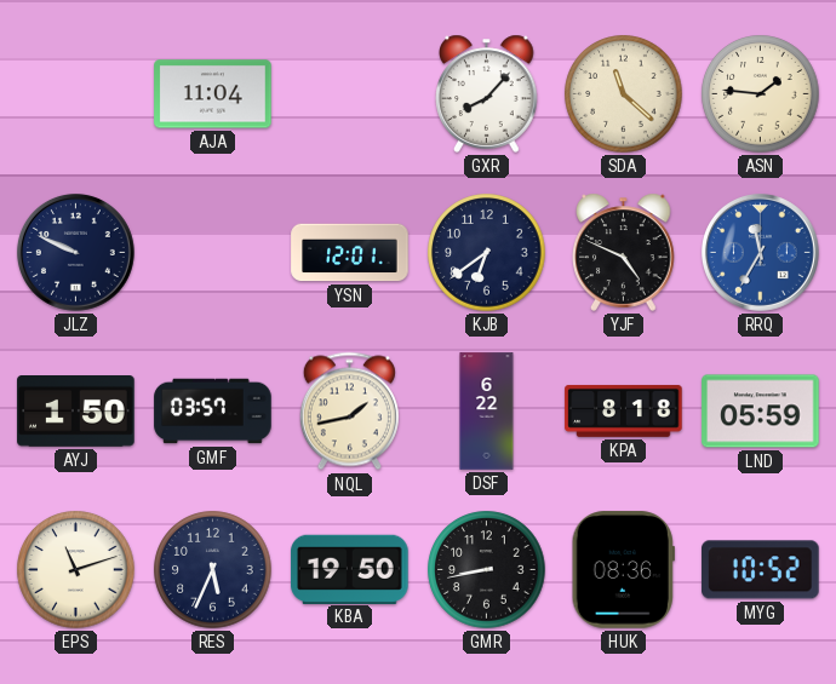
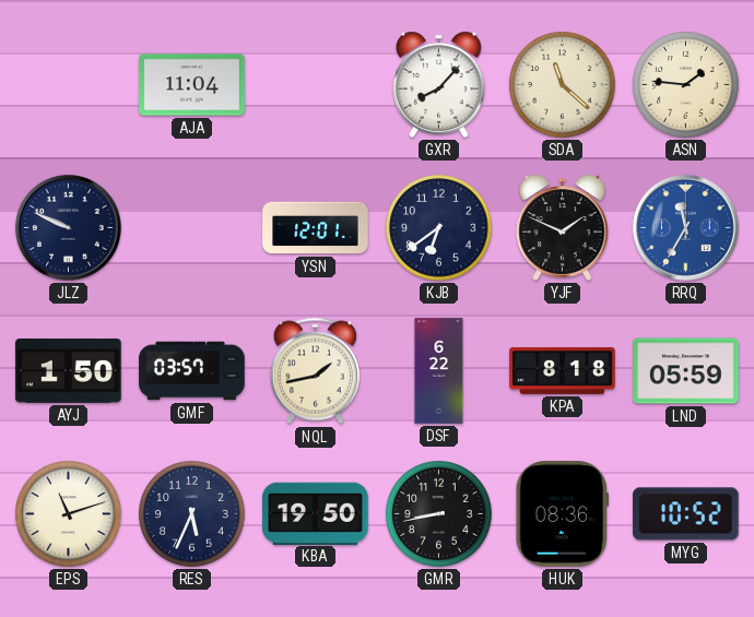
YJF: 4:49 -> 1:49
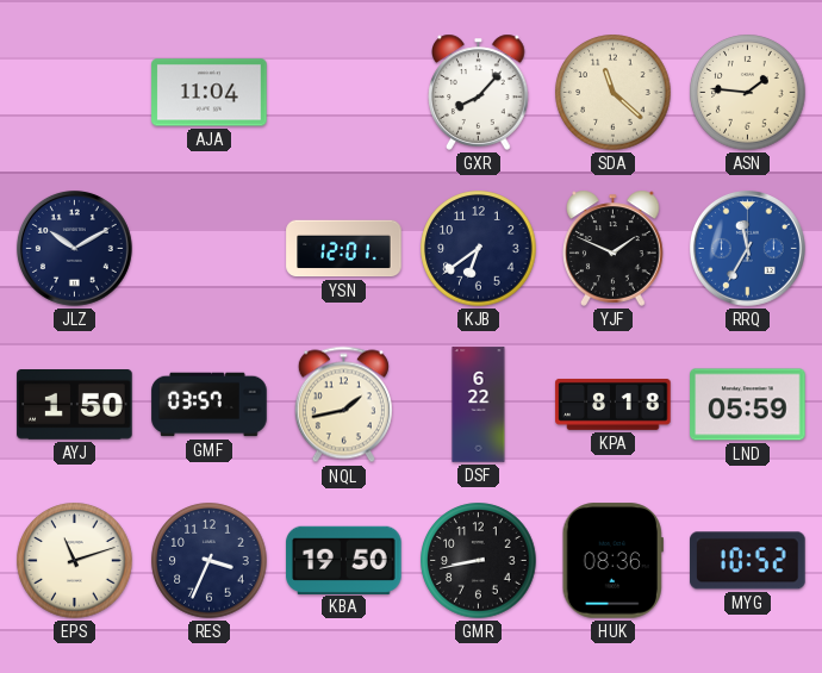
JLZ: 9:49 -> 10:10
RES: 5:34 -> 3:34
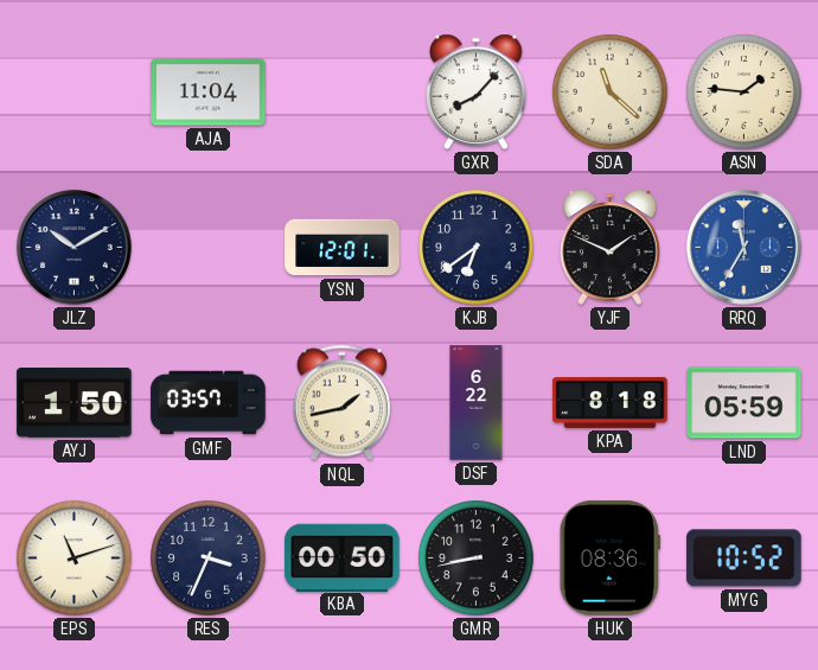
KBA: 19:50 -> 00:50
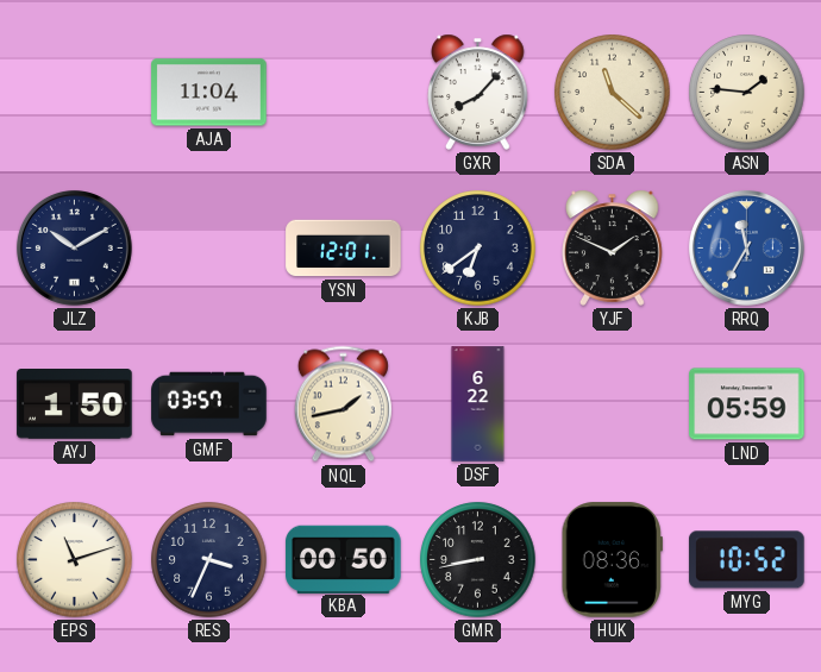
KPA: 8:18 -> none
